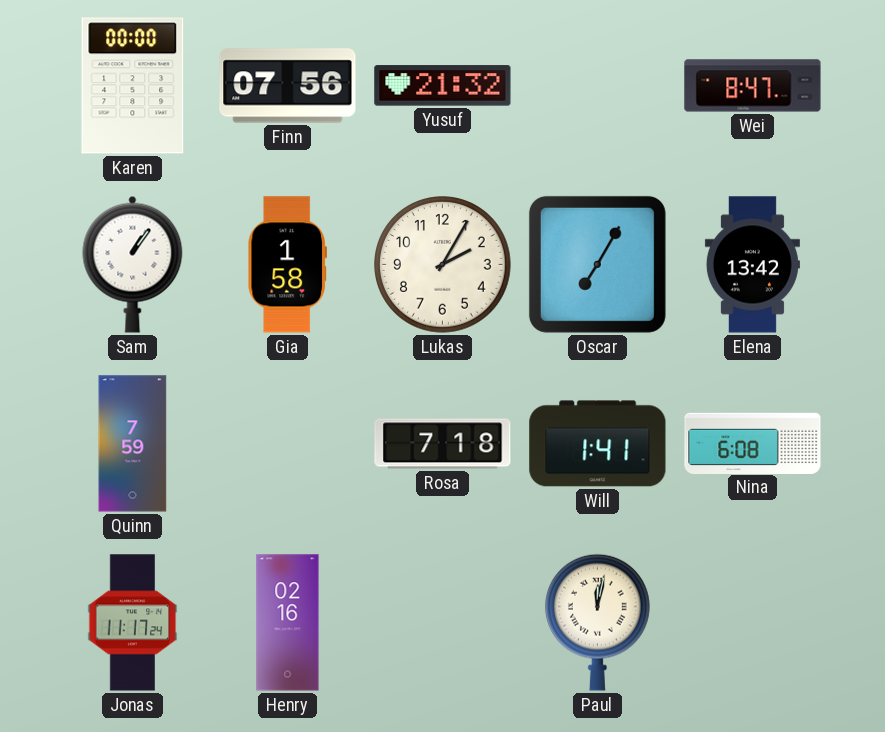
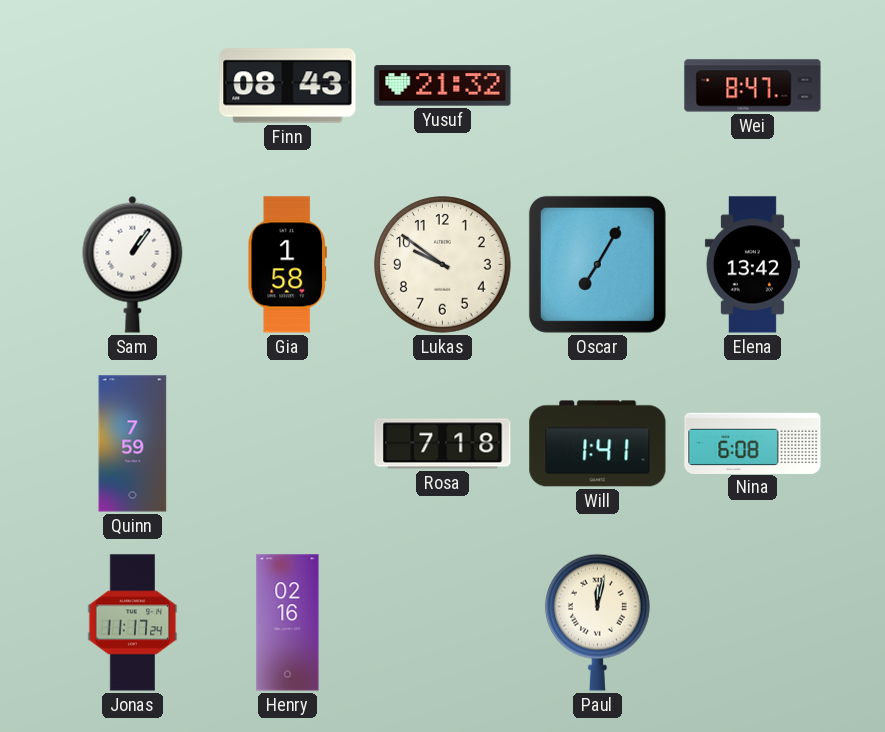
Karen: 00:00 -> none
Finn: 07:56 -> 08:43
Lukas: 2:05 -> 9:51
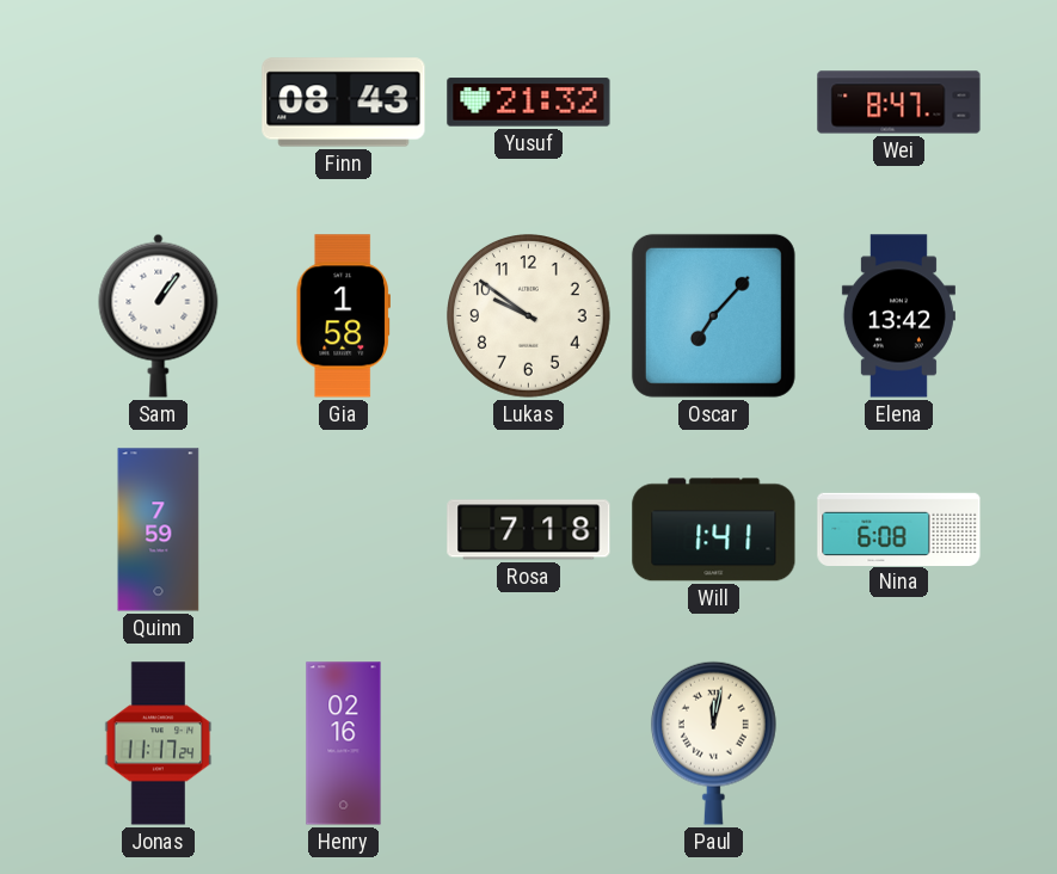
Oscar: 7:05 -> 7:07
